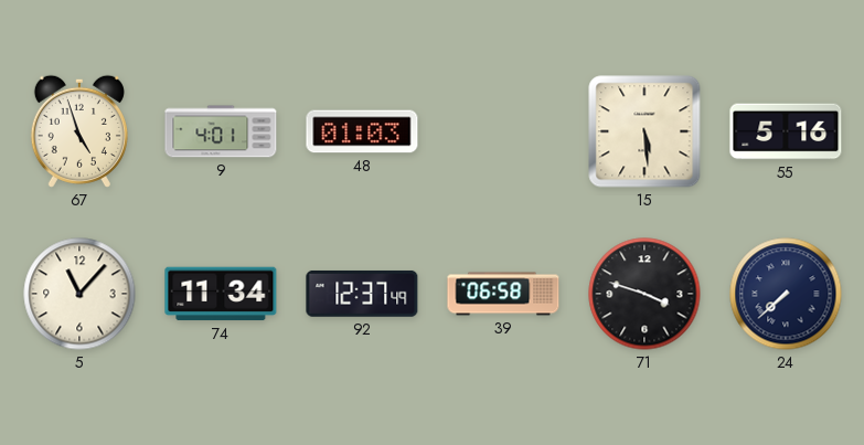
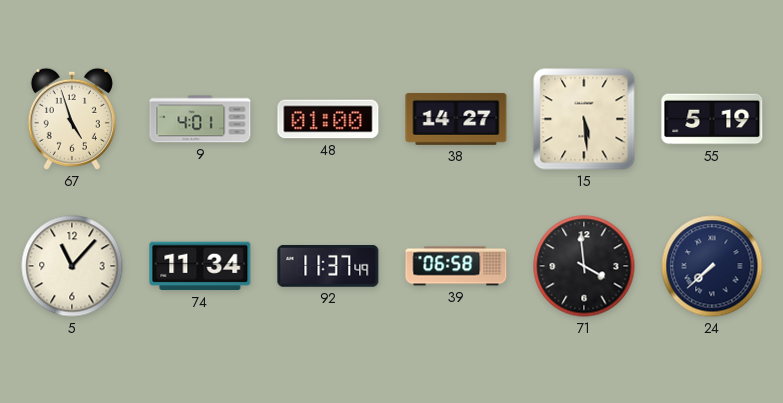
48: 01:03 -> 01:00
38: none -> 14:27
55: 5:16 -> 5:19
92: 12:37 -> 11:37
71: 3:48 -> 3:59
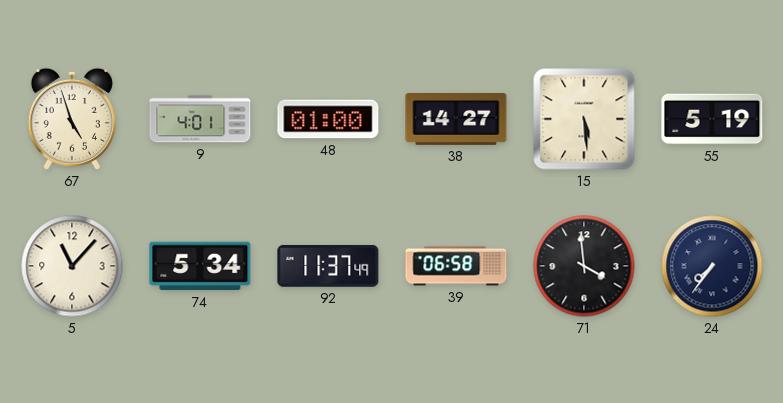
74: 11:34 -> 5:34
24: 7:38 -> 7:36
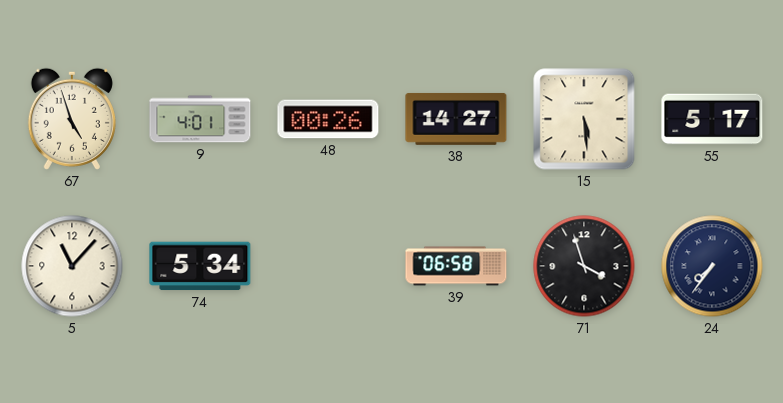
48: 01:00 -> 00:26
55: 5:19 -> 5:17
92: 11:37 -> none
71: 3:59 -> 3:57
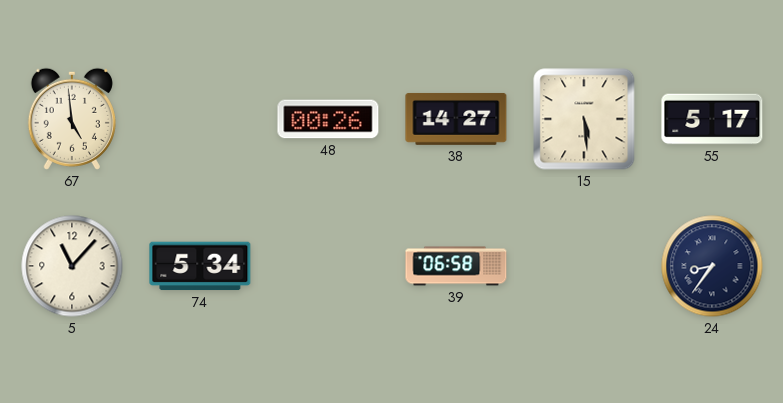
67: 4:57 -> 4:59
9: 4:01 -> none
71: 3:57 -> none
24: 7:36 -> 8:36
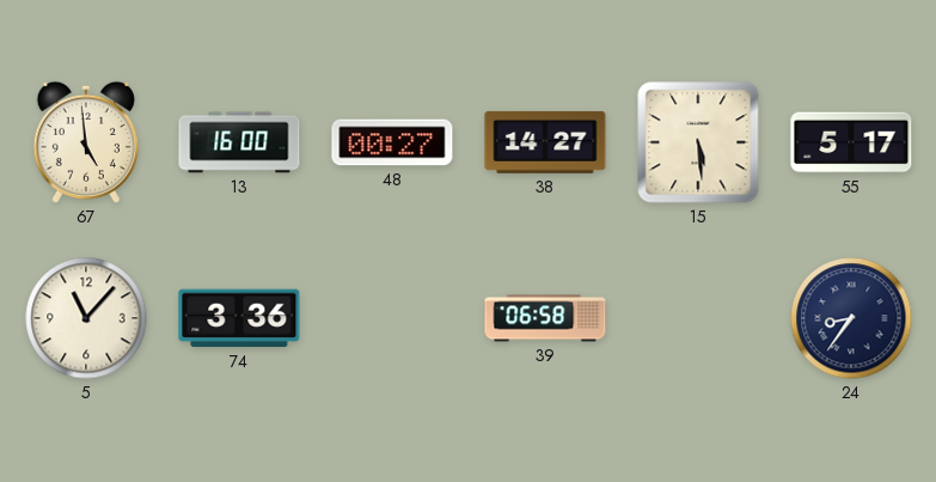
13: none -> 16:00
48: 00:26 -> 00:27
74: 5:34 -> 3:36
